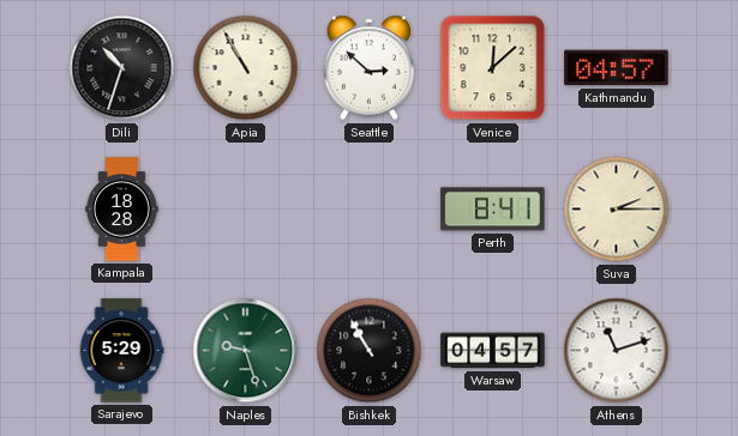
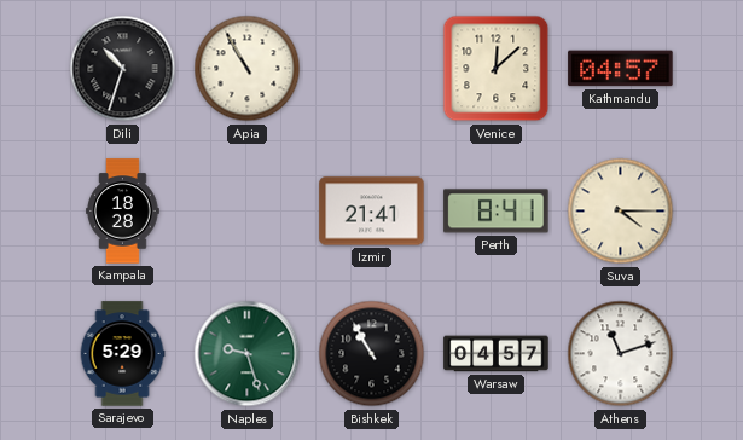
Seattle: 2:52 -> none
Izmir: none -> 21:41
Suva: 2:15 -> 4:15
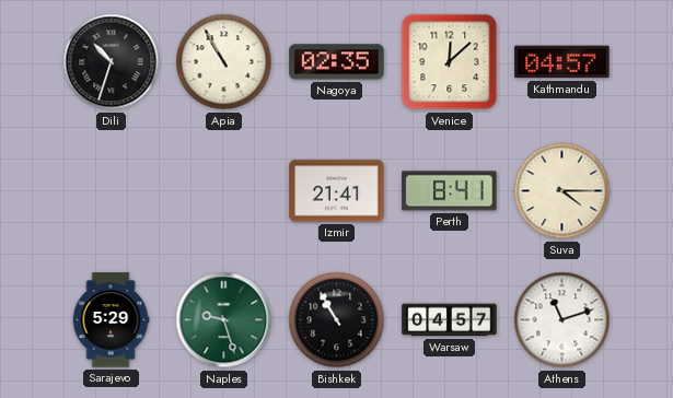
Nagoya: none -> 02:35
Kampala: 18:28 -> none
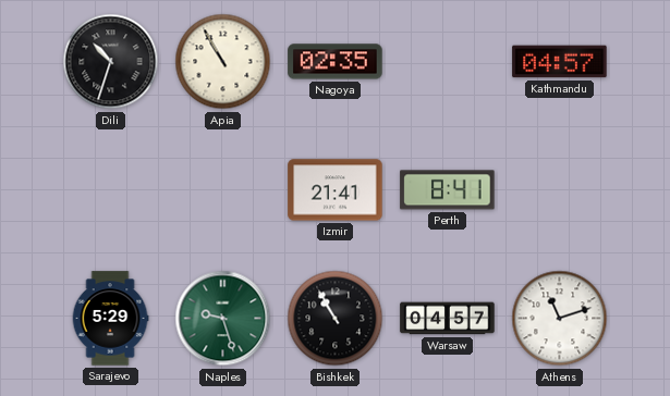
Venice: 12:08 -> none
Suva: 4:15 -> none
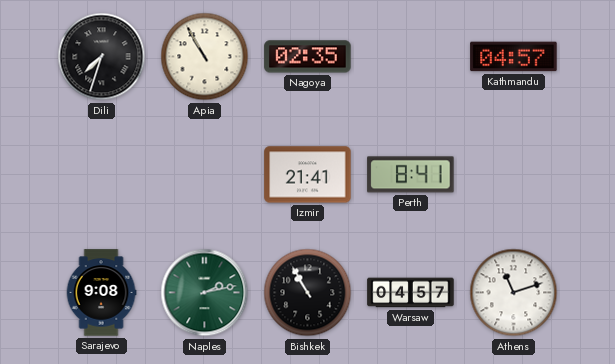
Dili: 10:33 -> 7:33
Sarajevo: 5:29 -> 9:08
Naples: 9:27 -> 2:13
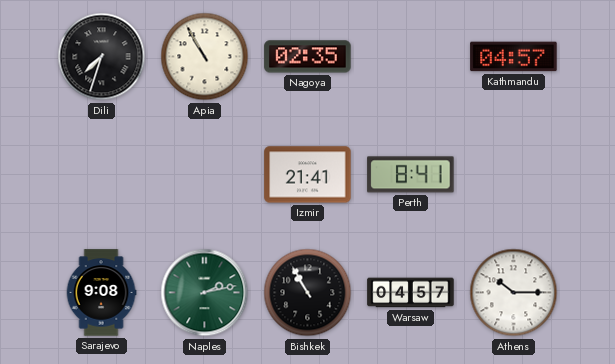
Athens: 11:12 -> 10:15
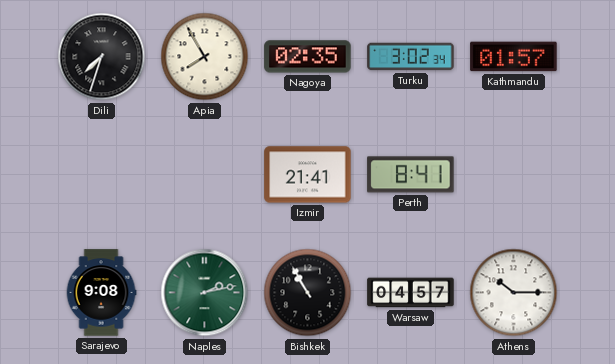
Apia: 10:55 -> 7:55
Turku: none -> 3:02
Kathmandu: 04:57 -> 01:57
